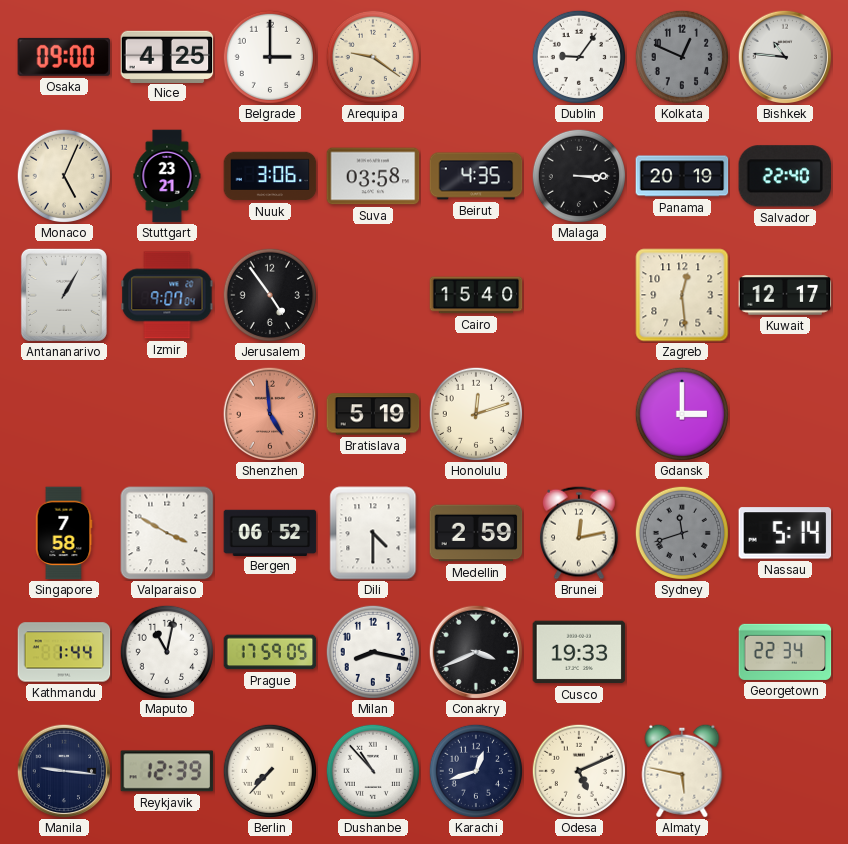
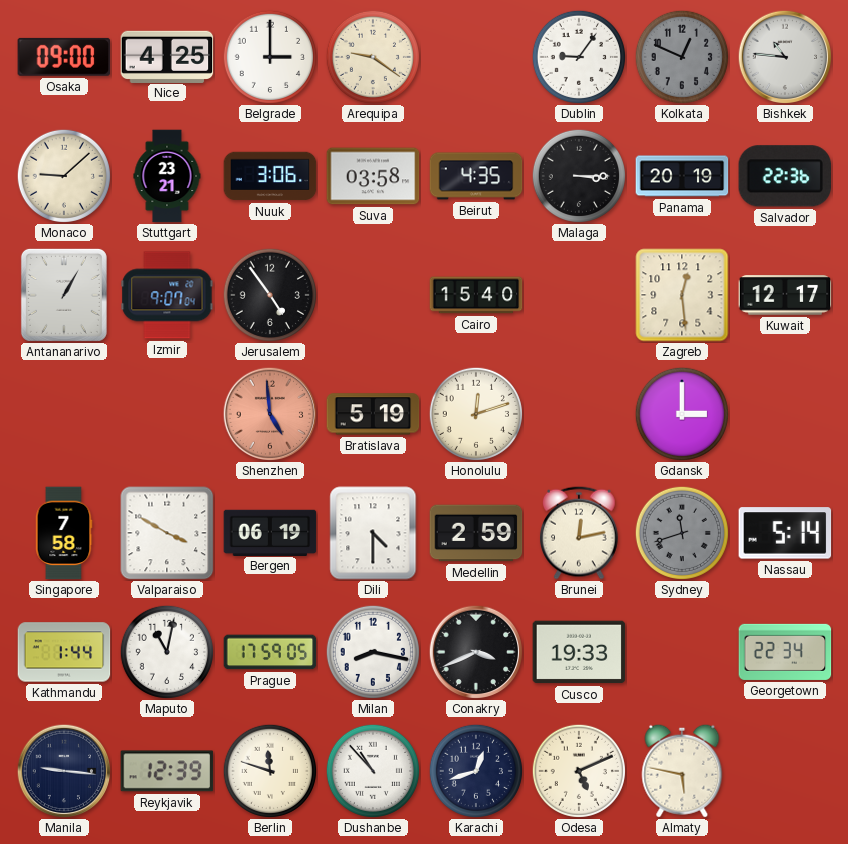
Monaco: 5:04 -> 9:08
Salvador: 22:40 -> 22:36
Bergen: 06:52 -> 06:19
Berlin: 7:37 -> 11:48
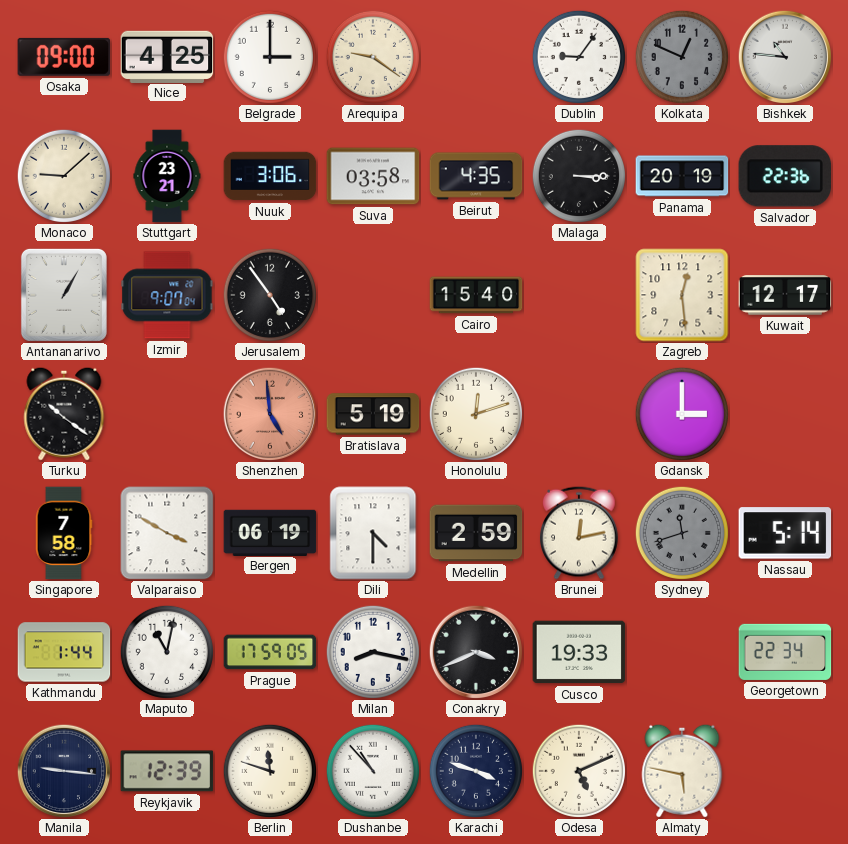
Turku: none -> 10:21
Karachi: 12:42 -> 3:48
